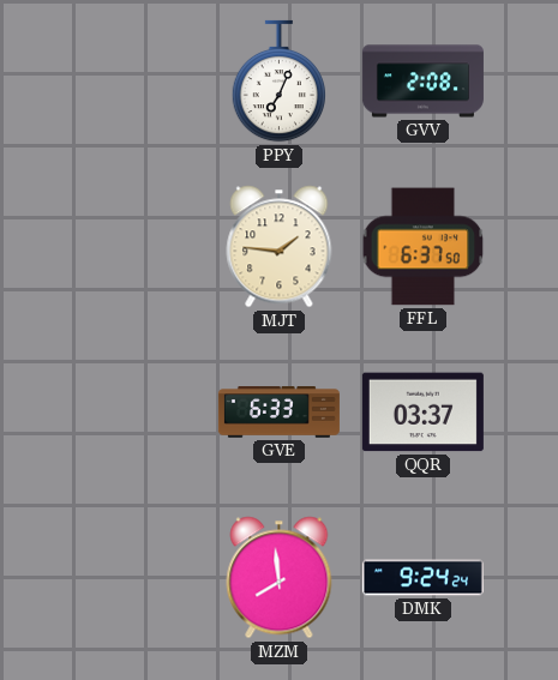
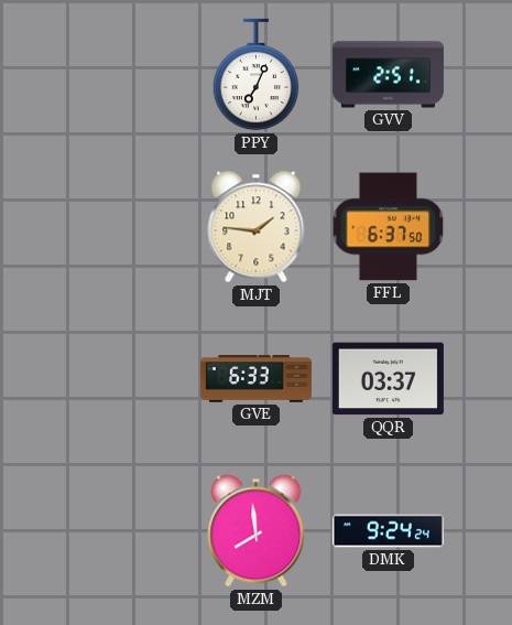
GVV: 2:08 -> 2:51
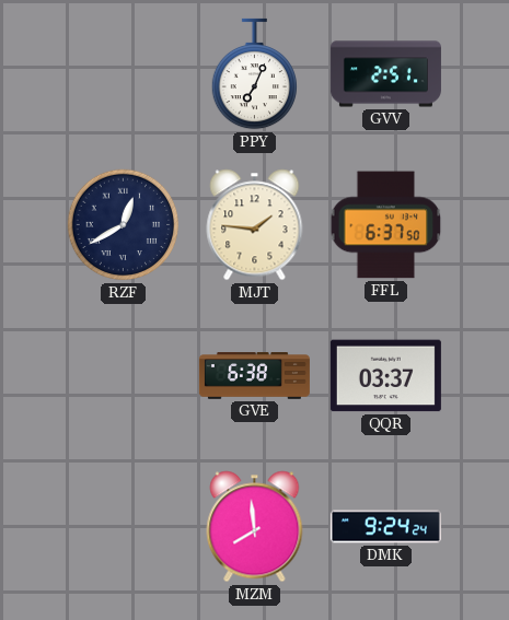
RZF: none -> 12:40
GVE: 6:33 -> 6:38
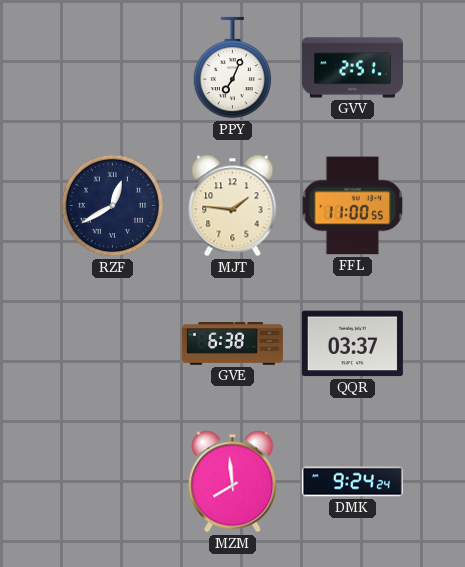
FFL: 6:37 -> 11:00
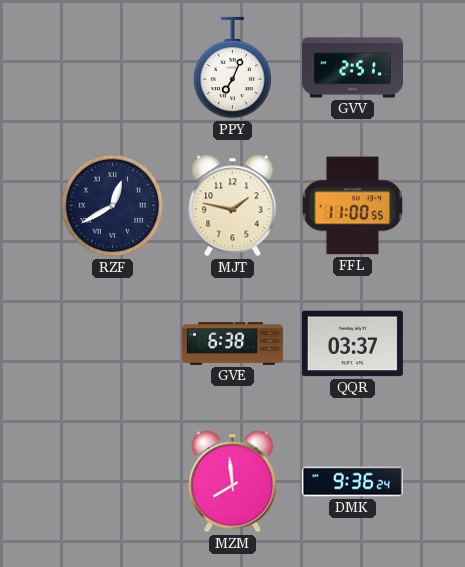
MJT: 1:46 -> 1:47
DMK: 9:24 -> 9:36
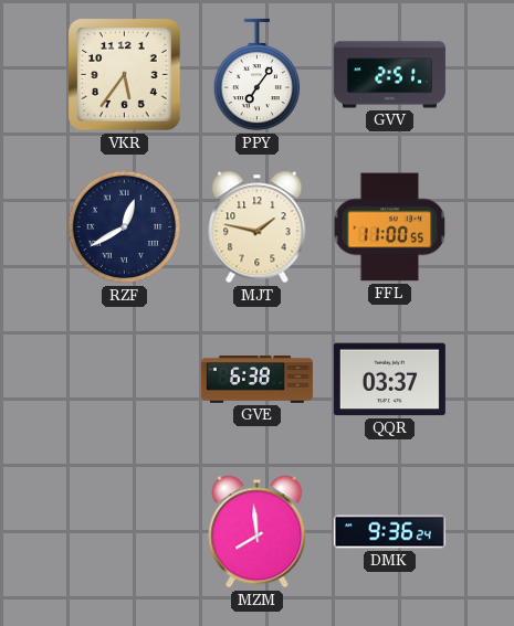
VKR: none -> 5:36
PPY: 7:04 -> 7:06
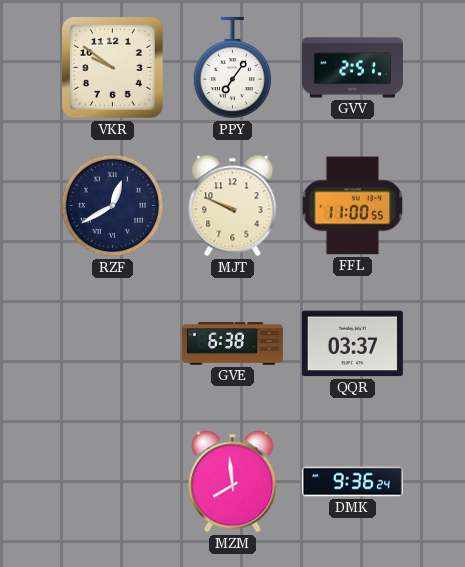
VKR: 5:36 -> 9:51
MJT: 1:47 -> 9:49
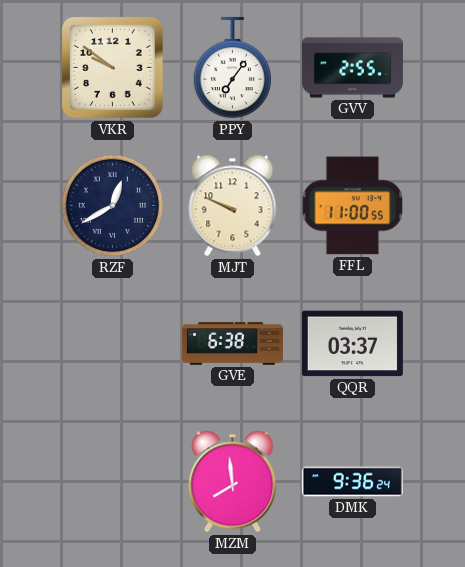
GVV: 2:51 -> 2:55
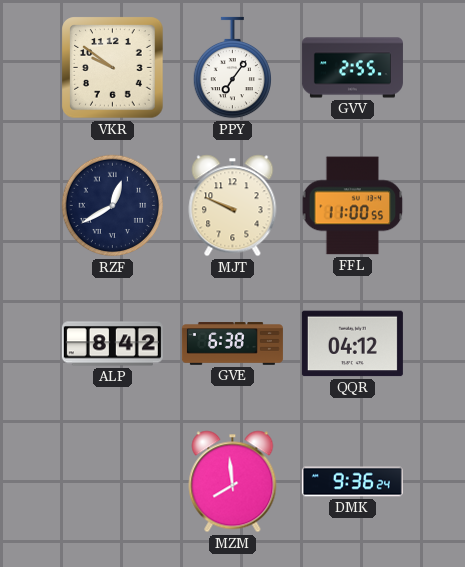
ALP: none -> 8:42
QQR: 03:37 -> 04:12
